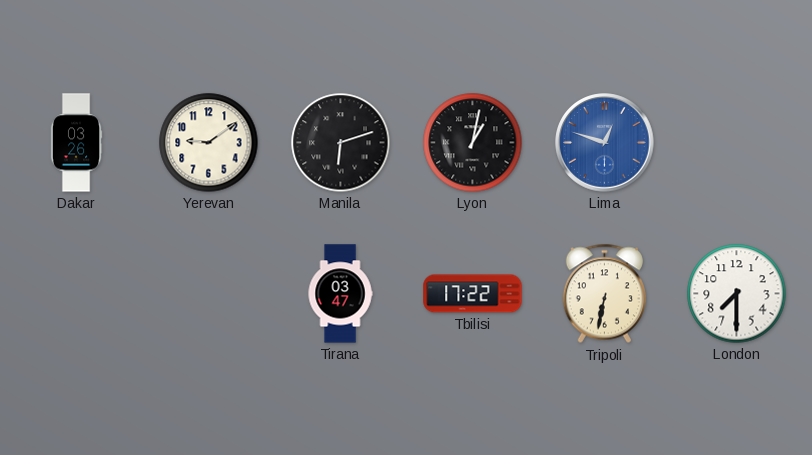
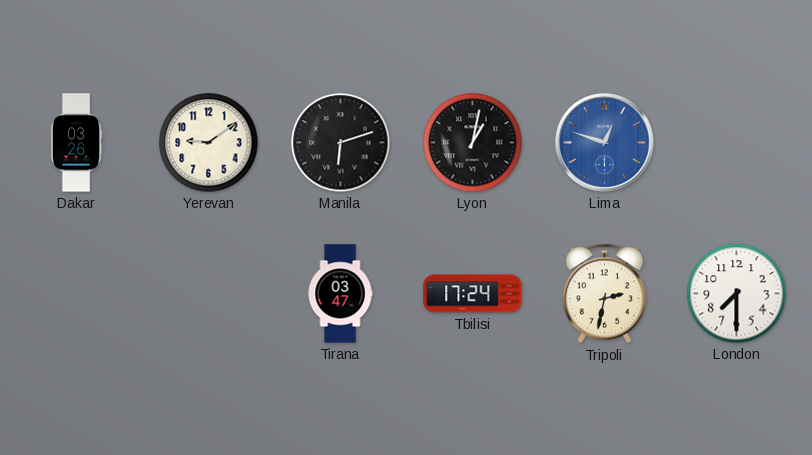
Tbilisi: 17:22 -> 17:24
Tripoli: 6:32 -> 2:32
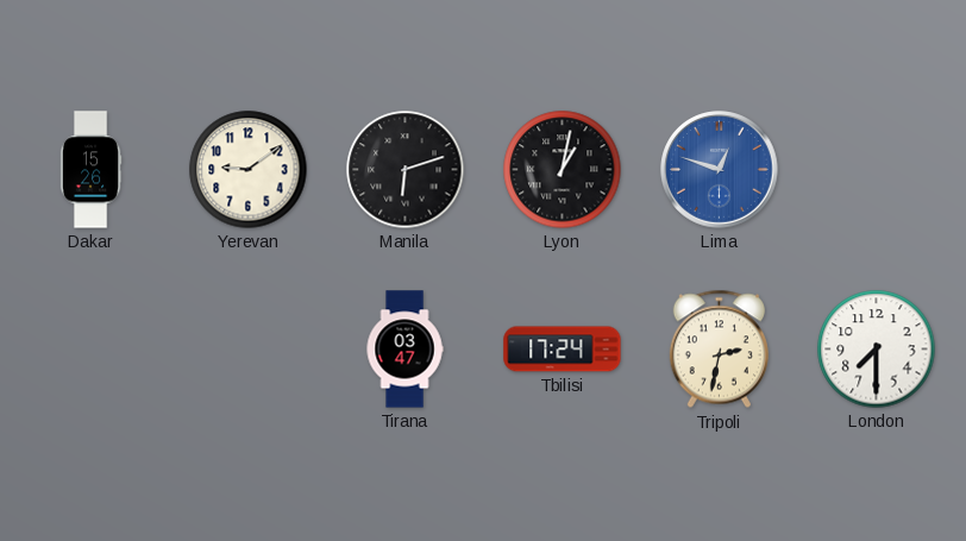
Dakar: 03:26 -> 15:26
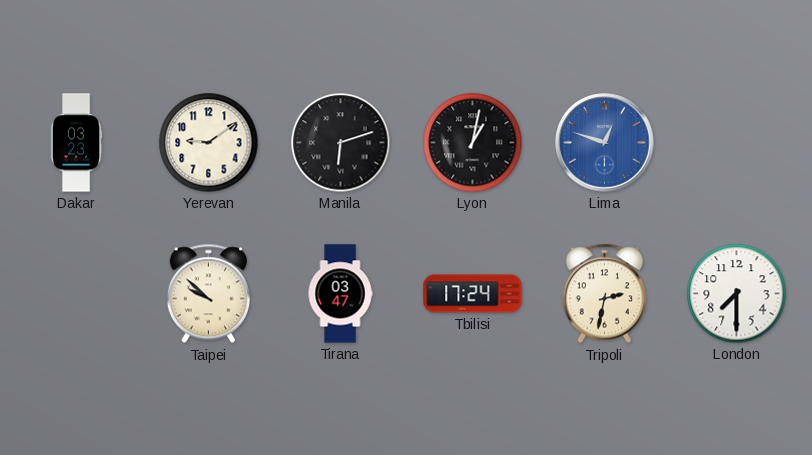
Dakar: 15:26 -> 03:23
Taipei: none -> 9:52
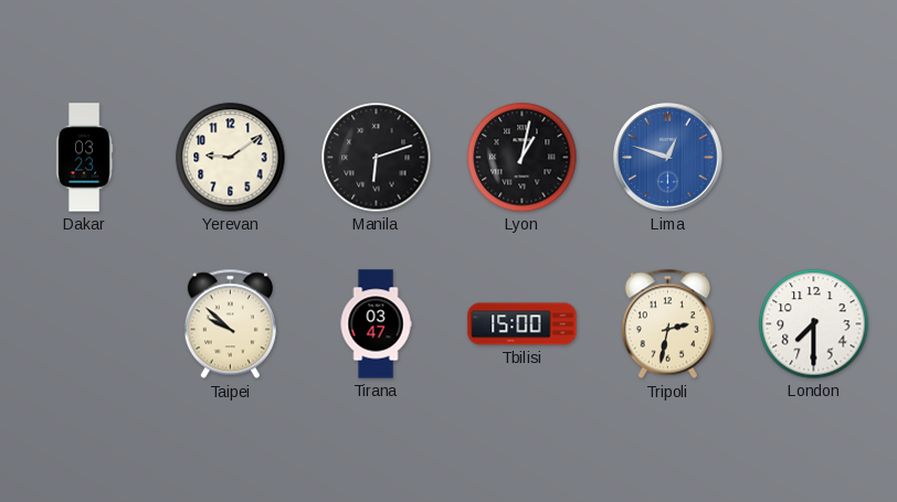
Tbilisi: 17:24 -> 15:00
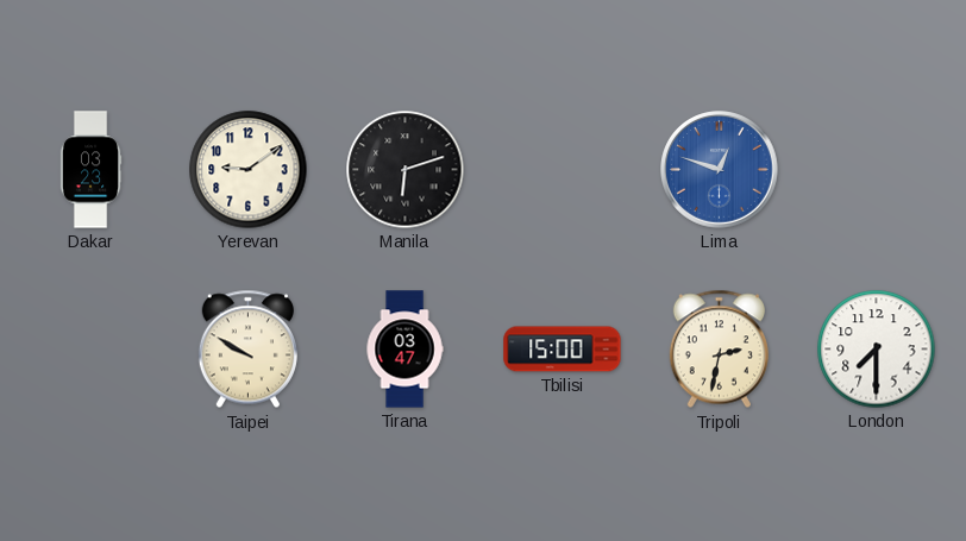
Lyon: 1:02 -> none
Taipei: 9:52 -> 9:50
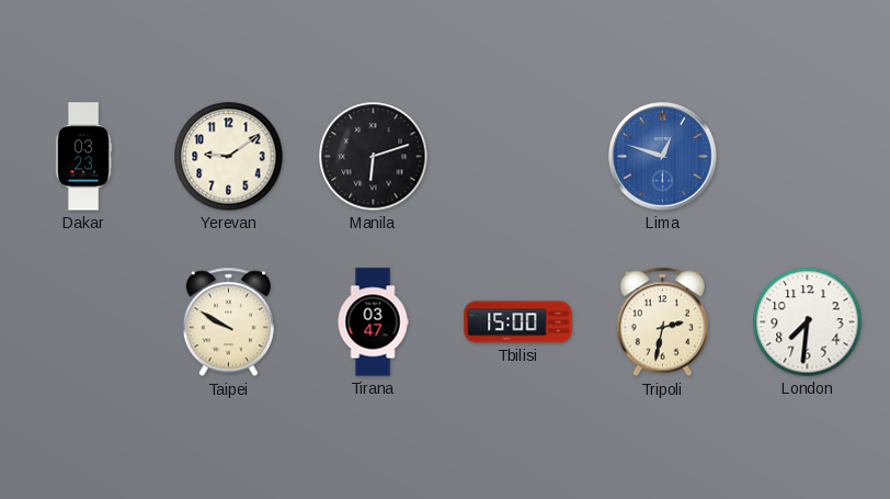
London: 7:30 -> 7:31
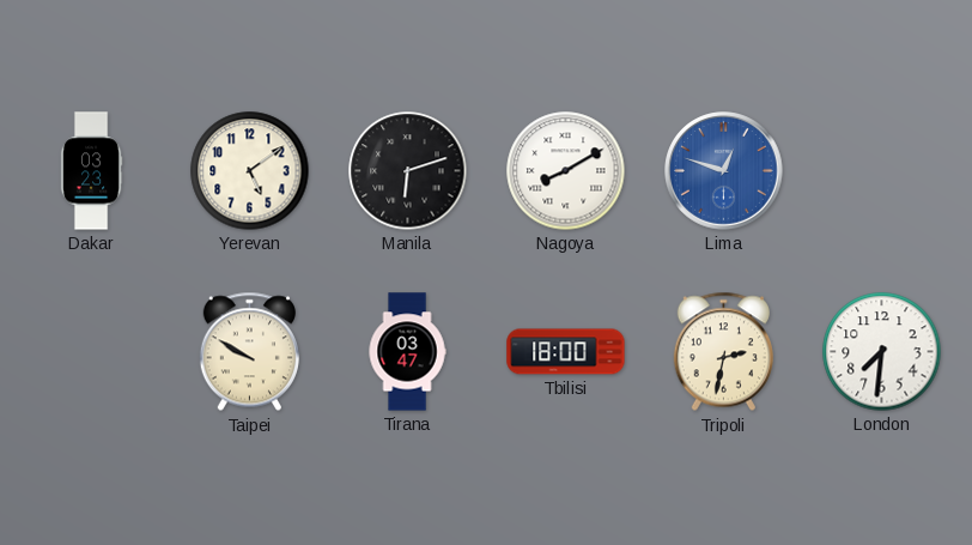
Yerevan: 9:09 -> 5:09
Nagoya: none -> 8:10
Tbilisi: 15:00 -> 18:00
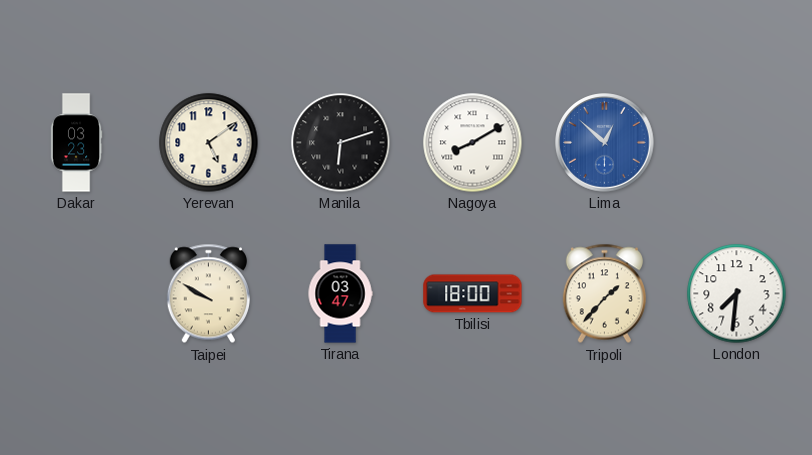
Lima: 12:48 -> 12:52
Tripoli: 2:32 -> 1:37
